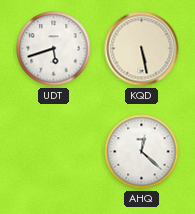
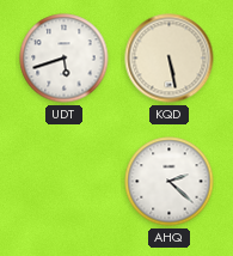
AHQ: 12:22 -> 2:22
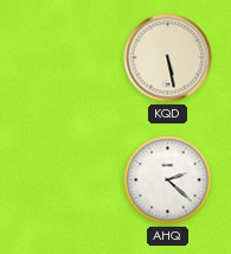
UDT: 5:42 -> none
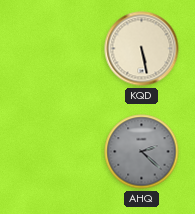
AHQ dial: white -> grey
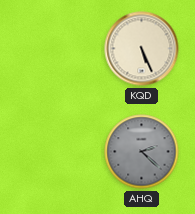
KQD: 5:28 -> 5:26
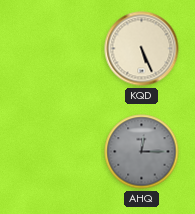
AHQ: 2:22 -> 12:15
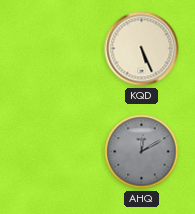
AHQ: 12:15 -> 12:10
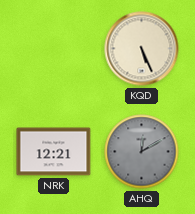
NRK: none -> 12:21
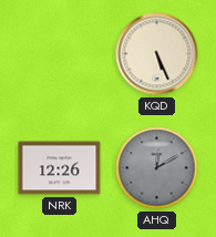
NRK: 12:21 -> 12:26
